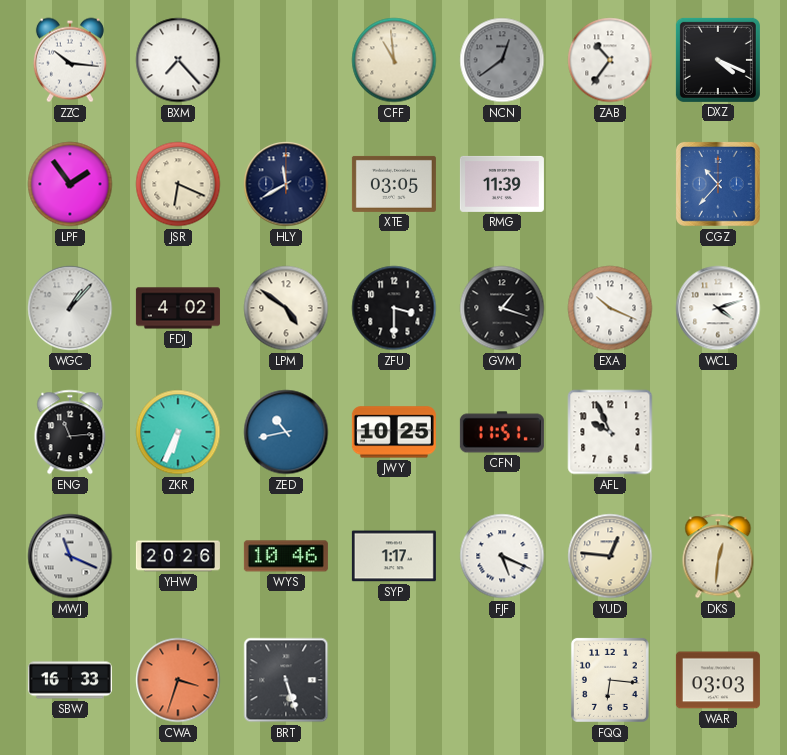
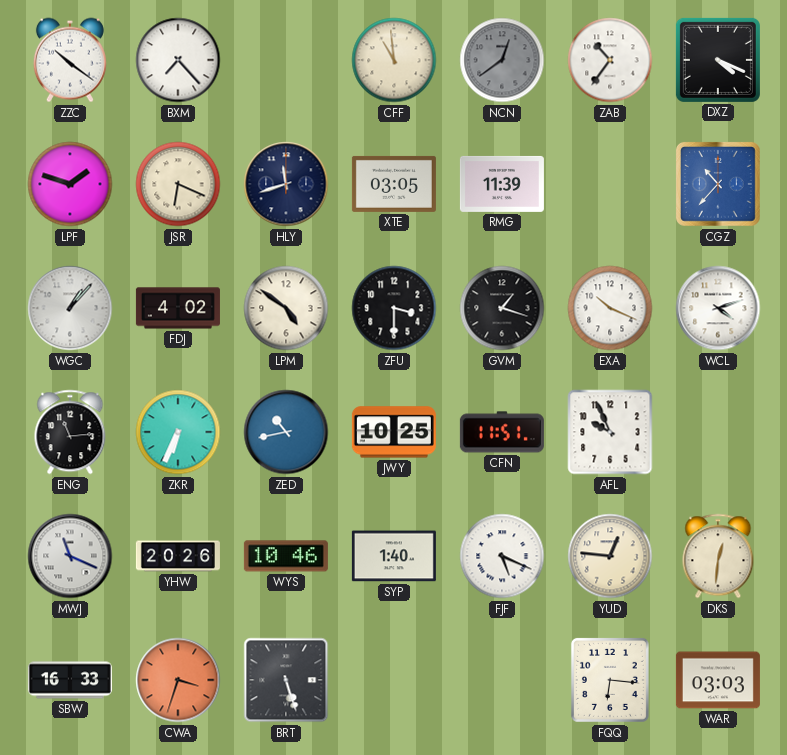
ZZC: 10:16 -> 10:21
LPF: 1:54 -> 1:48
HLY: 11:40 -> 11:42
SYP: 1:17 -> 1:40
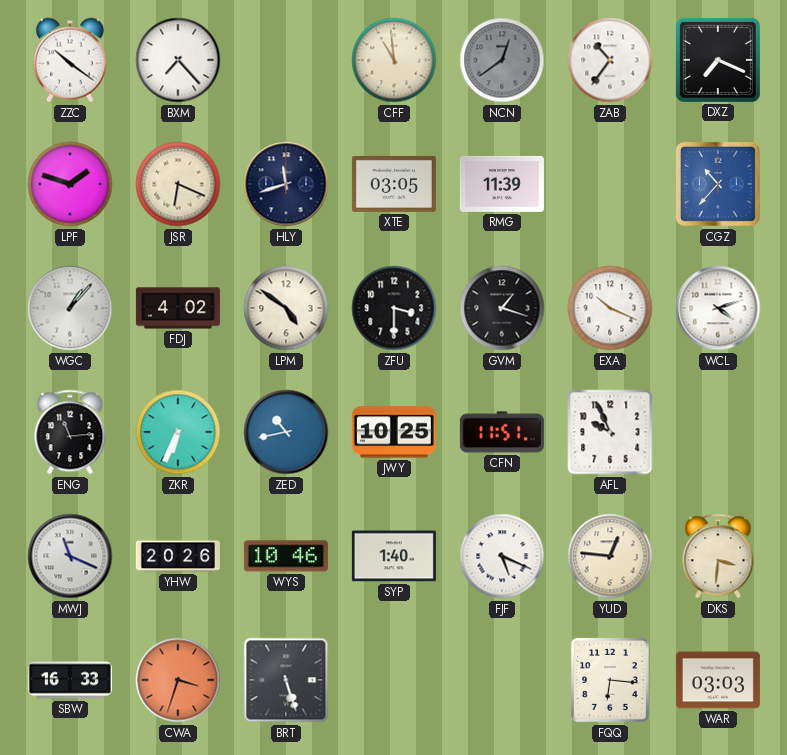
DXZ: 4:19 -> 7:19
DKS: 12:31 -> 3:31
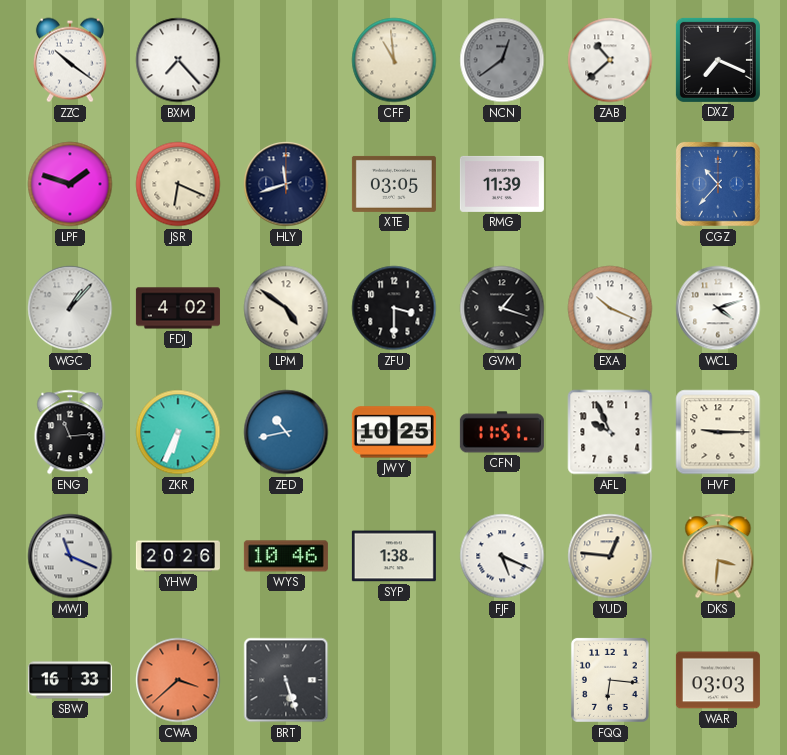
ZAB: 10:36 -> 10:38
HVF: none -> 9:15
SYP: 1:40 -> 1:38
CWA: 3:33 -> 3:38
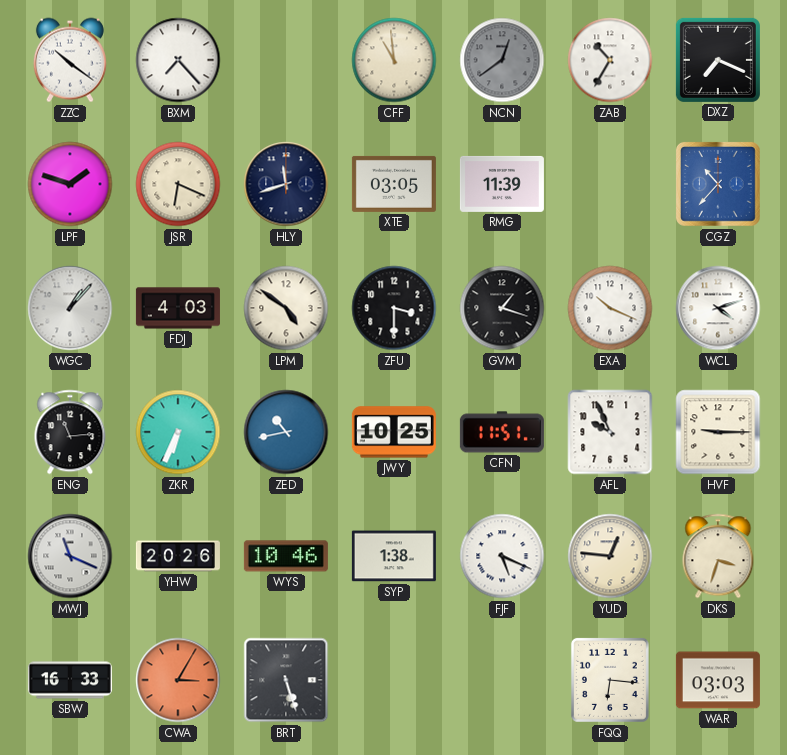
ZAB: 10:38 -> 10:35
FDJ: 4:02 -> 4:03
DKS: 3:31 -> 3:33
CWA: 3:38 -> 3:05
